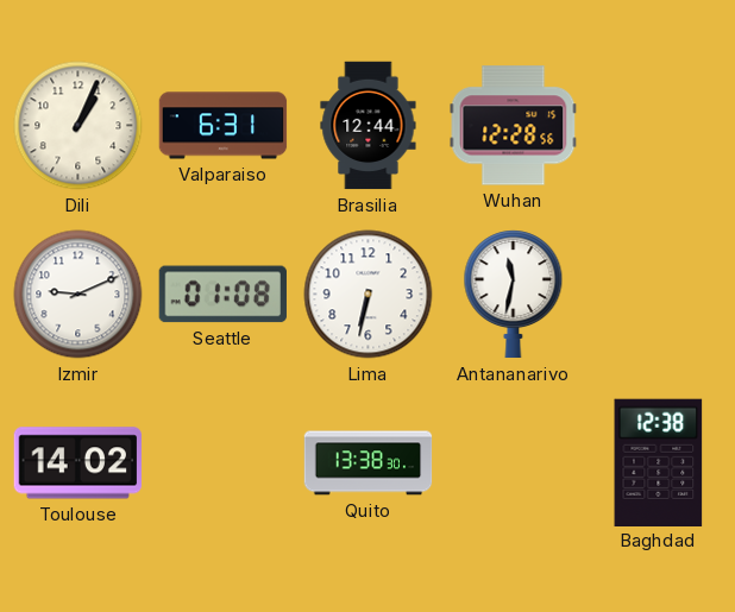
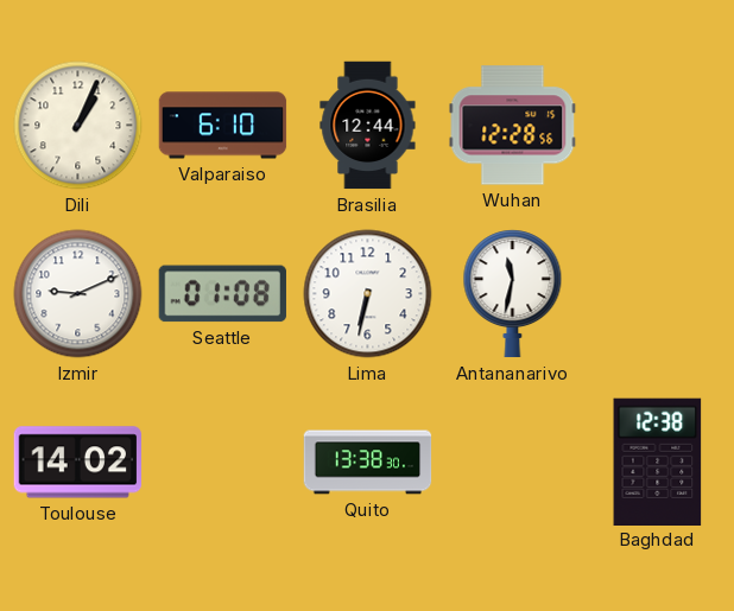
Valparaiso: 6:31 -> 6:10
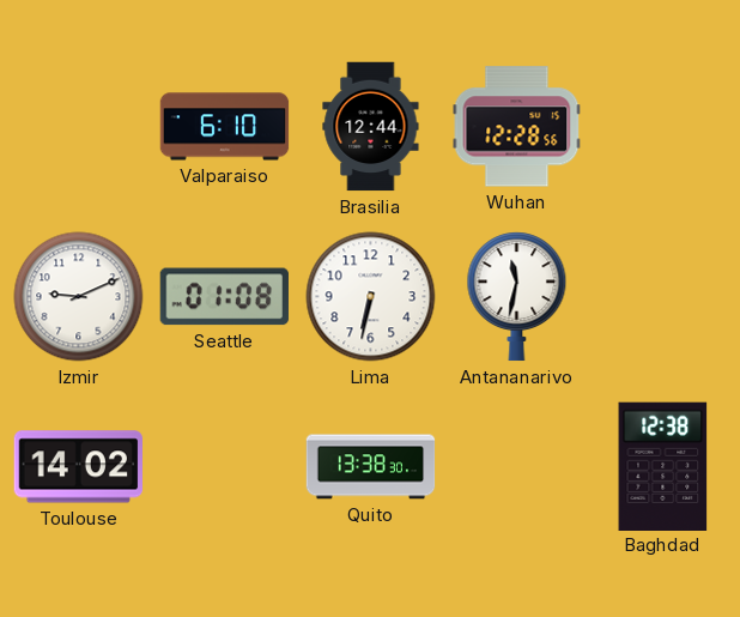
Dili: 1:04 -> none
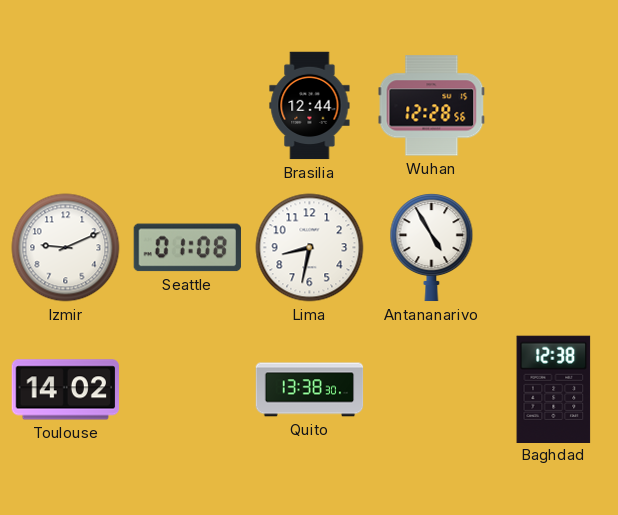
Valparaiso: 6:10 -> none
Lima: 6:32 -> 8:32
Antananarivo: 11:32 -> 4:55
